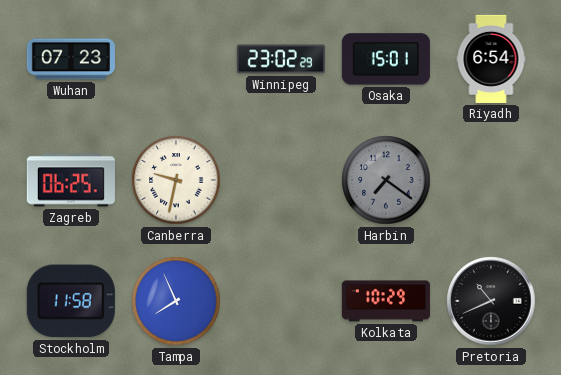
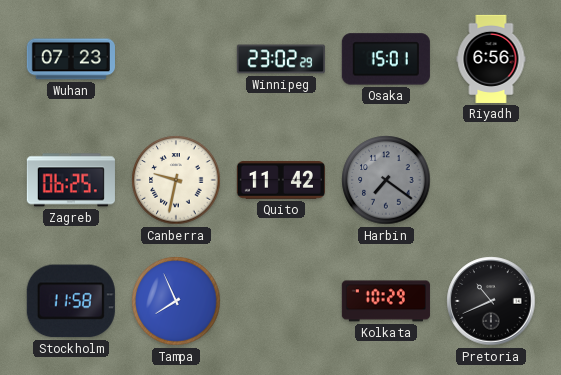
Riyadh: 6:54 -> 6:56
Quito: none -> 11:42
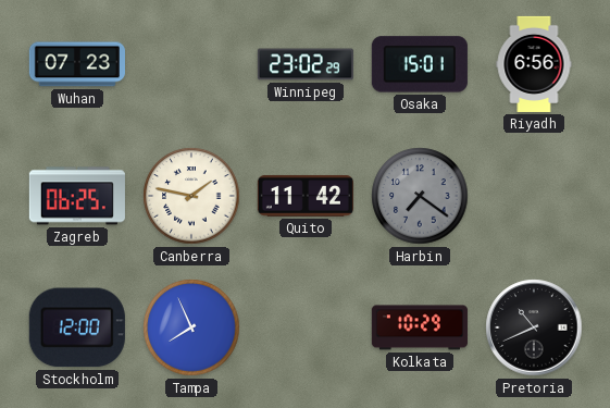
Canberra: 9:32 -> 1:47
Stockholm: 11:58 -> 12:00
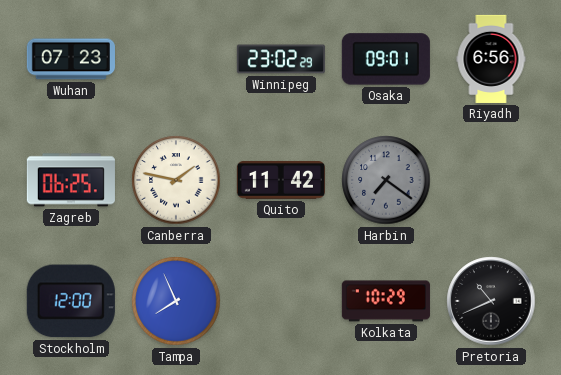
Osaka: 15:01 -> 09:01
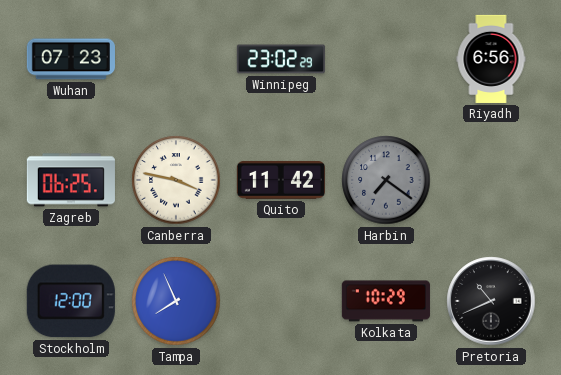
Osaka: 09:01 -> none
Canberra: 1:47 -> 3:47
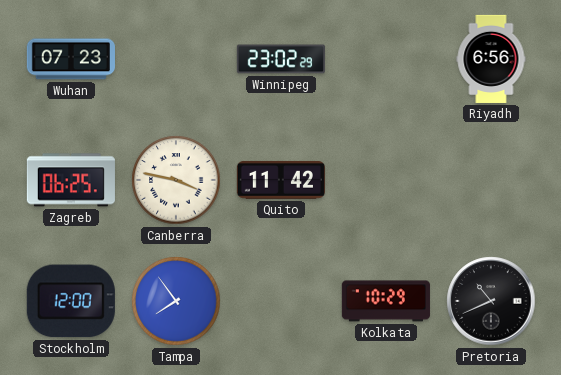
Harbin: 7:21 -> none
Tampa: 7:56 -> 7:54
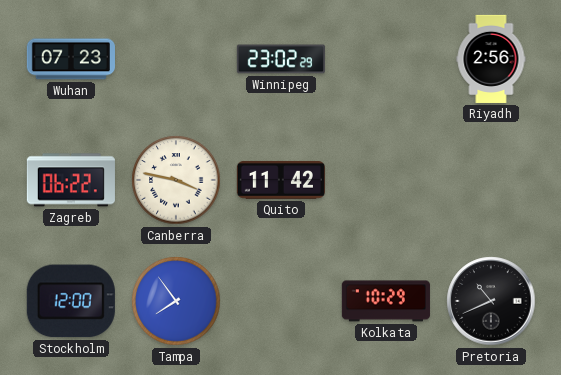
Riyadh: 6:56 -> 2:56
Zagreb: 06:25 -> 06:22
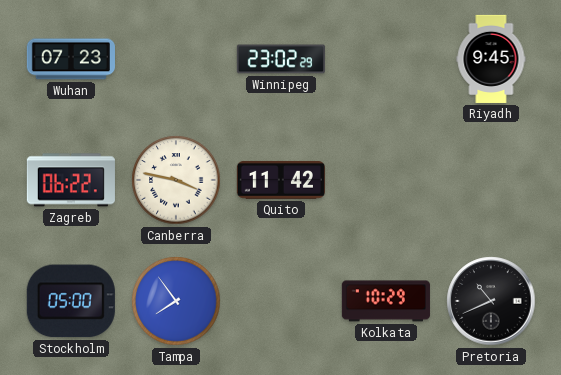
Riyadh: 2:56 -> 9:45
Stockholm: 12:00 -> 05:00
